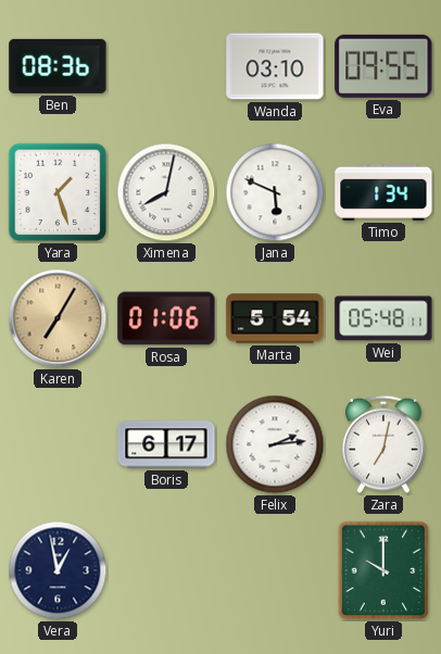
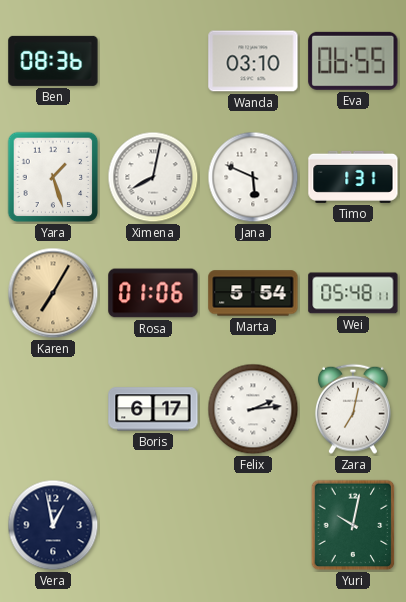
Eva: 09:55 -> 06:55
Timo: 1:34 -> 1:31
Yuri: 10:00 -> 10:02
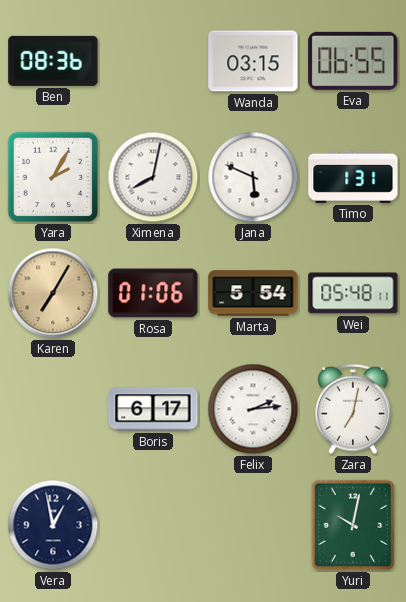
Wanda: 03:10 -> 03:15
Yara: 1:27 -> 2:05
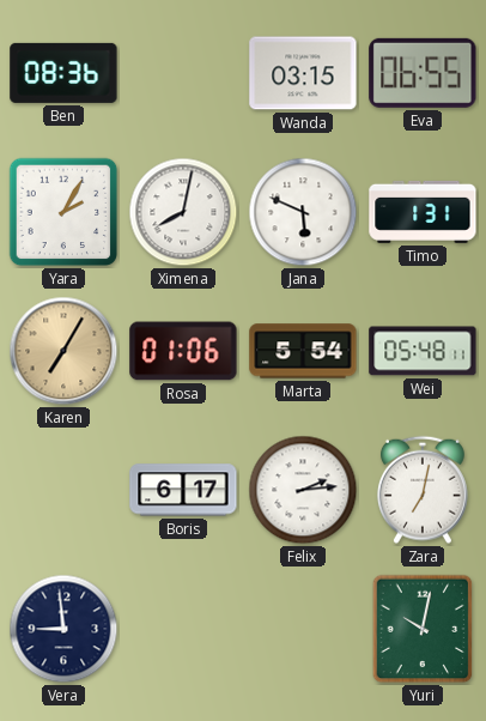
Vera: 12:58 -> 8:59
